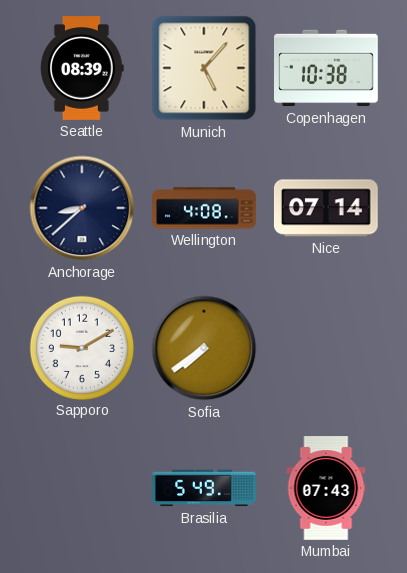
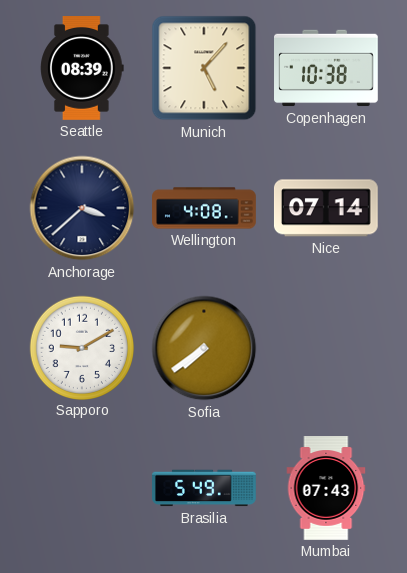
Anchorage: 8:38 -> 3:38
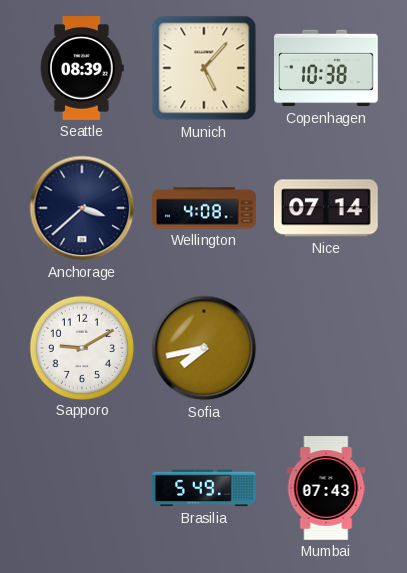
Sofia: 7:39 -> 7:43
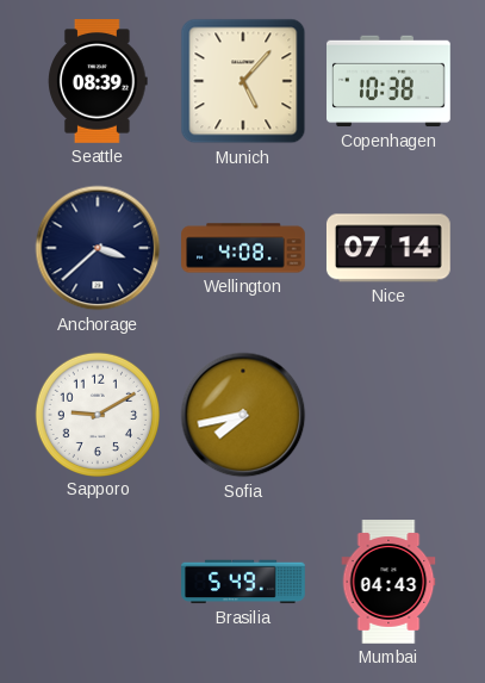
Mumbai: 07:43 -> 04:43
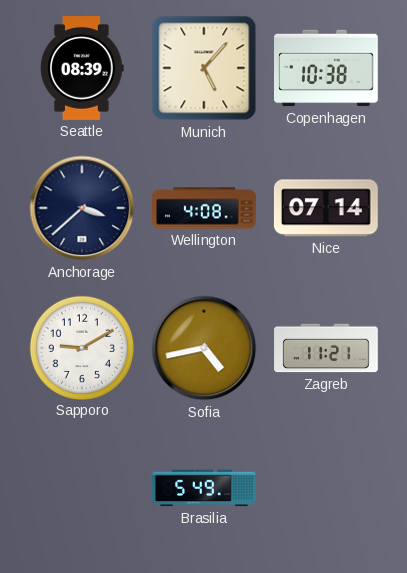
Sofia: 7:43 -> 4:43
Zagreb: none -> 11:21
Mumbai: 04:43 -> none
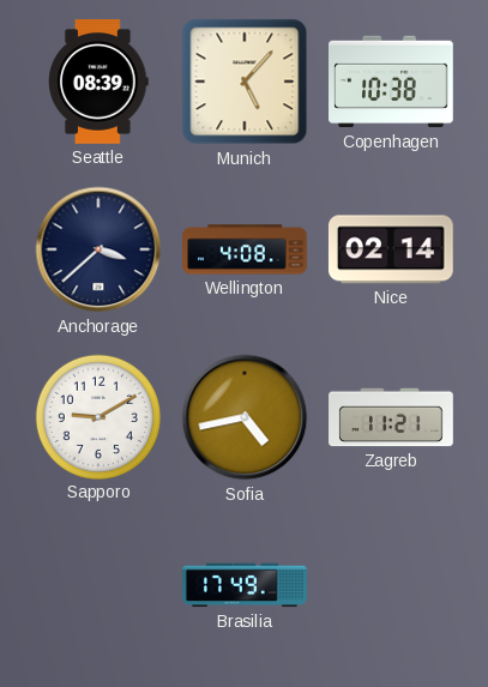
Nice: 07:14 -> 02:14
Brasilia: 5:49 -> 17:49
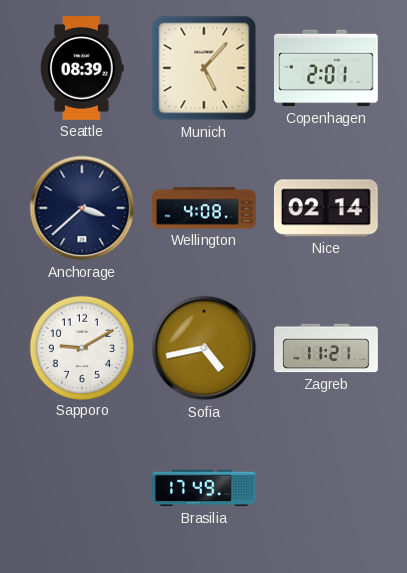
Copenhagen: 10:38 -> 2:01
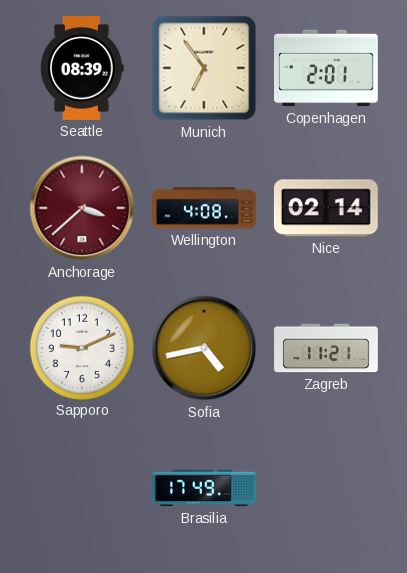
Munich: 5:07 -> 6:54
Anchorage dial: navy -> burgundy
Sapporo: 9:10 -> 9:11
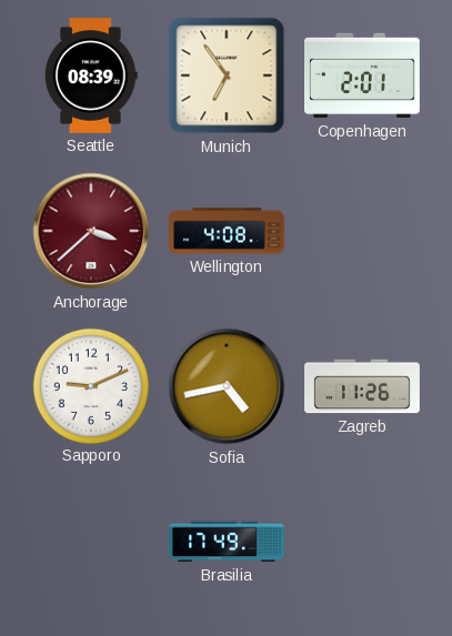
Nice: 02:14 -> none
Zagreb: 11:21 -> 11:26
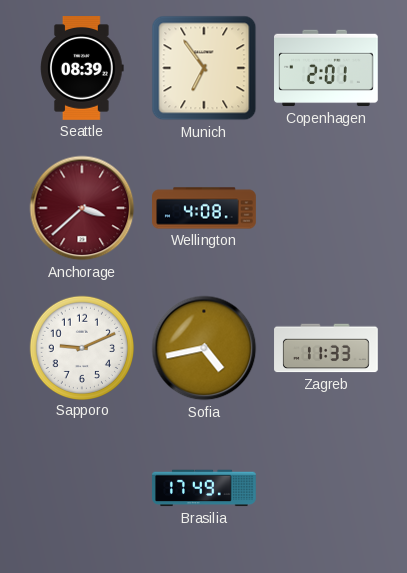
Zagreb: 11:26 -> 11:33
